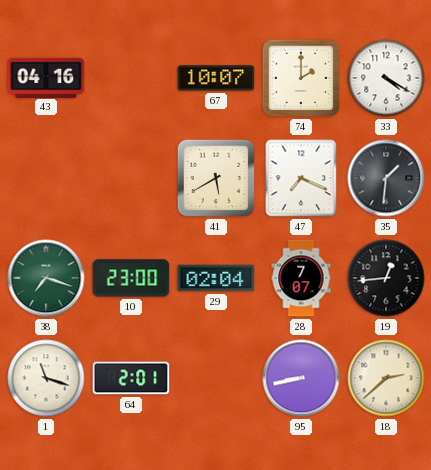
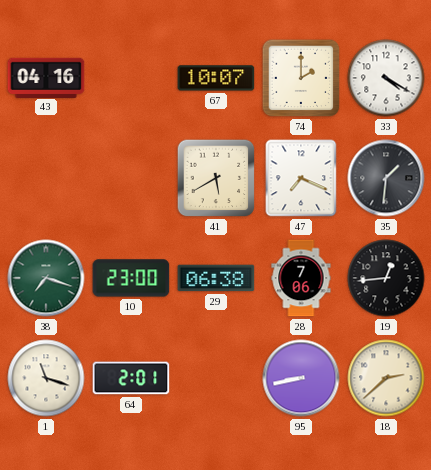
29: 02:04 -> 06:38
28: 7:07 -> 7:06
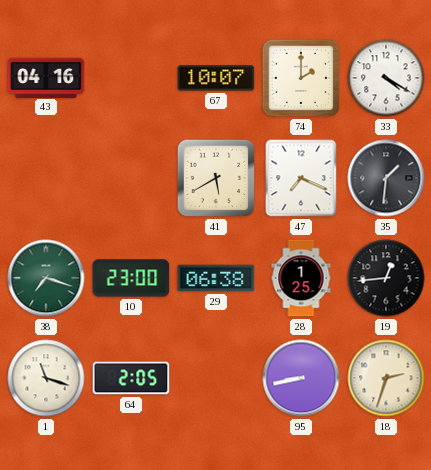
28: 7:06 -> 1:25
64: 2:01 -> 2:05
18: 2:38 -> 2:33
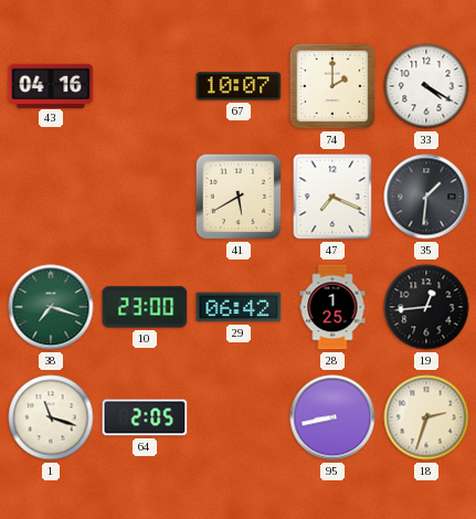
29: 06:38 -> 06:42
